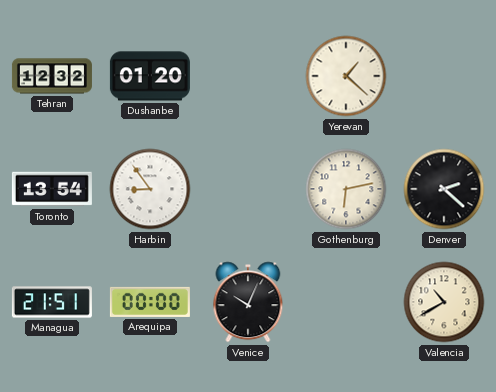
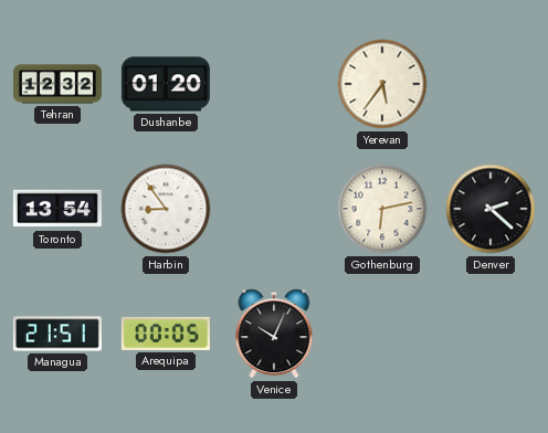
Yerevan: 1:22 -> 5:36
Arequipa: 00:00 -> 00:05
Valencia: 10:40 -> none
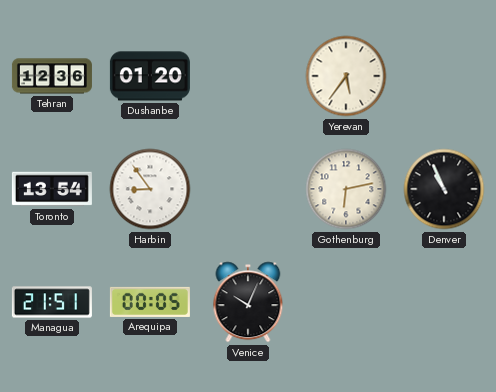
Tehran: 12:32 -> 12:36
Denver: 2:22 -> 10:56
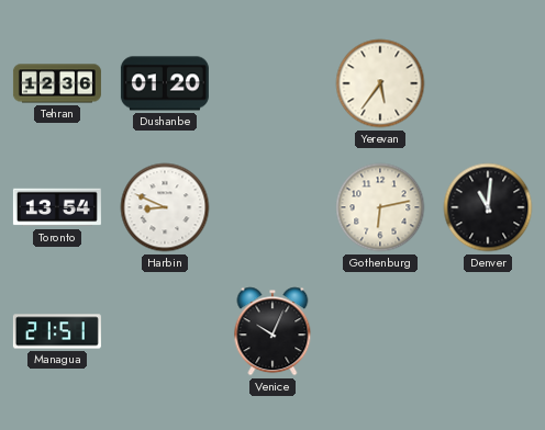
Harbin: 8:54 -> 8:49
Denver: 10:56 -> 11:01
Arequipa: 00:05 -> none
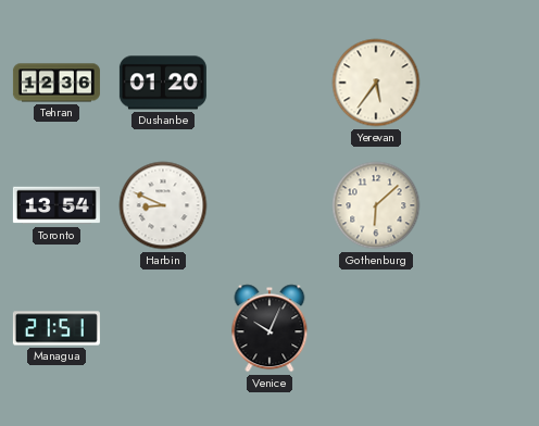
Gothenburg: 6:13 -> 6:08
Denver: 11:01 -> none
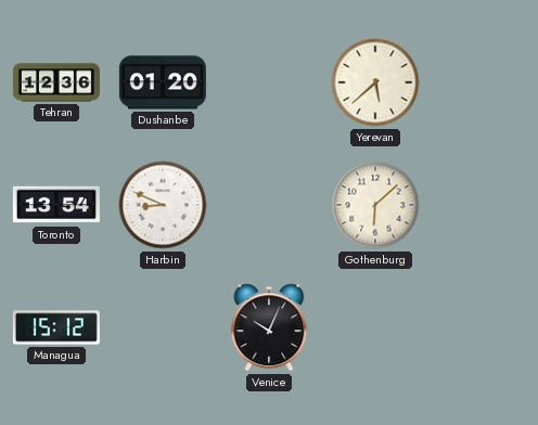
Yerevan: 5:36 -> 5:38
Managua: 21:51 -> 15:12
